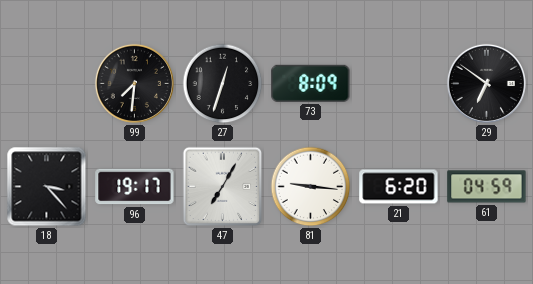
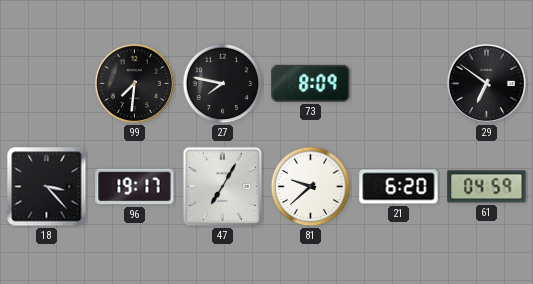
27: 12:33 -> 7:47
81: 9:16 -> 9:38
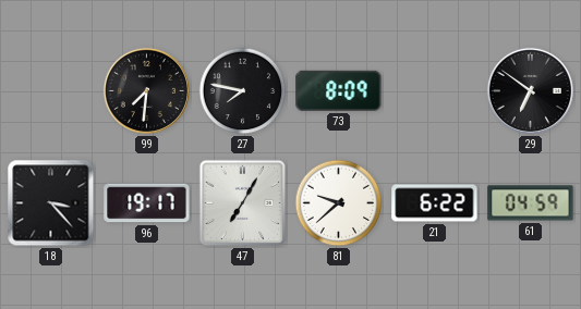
21: 6:20 -> 6:22
